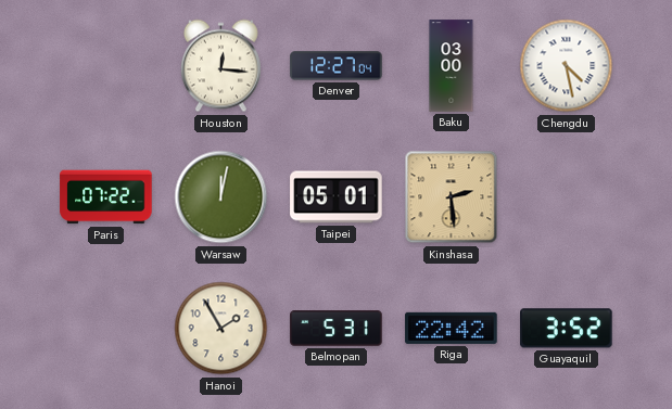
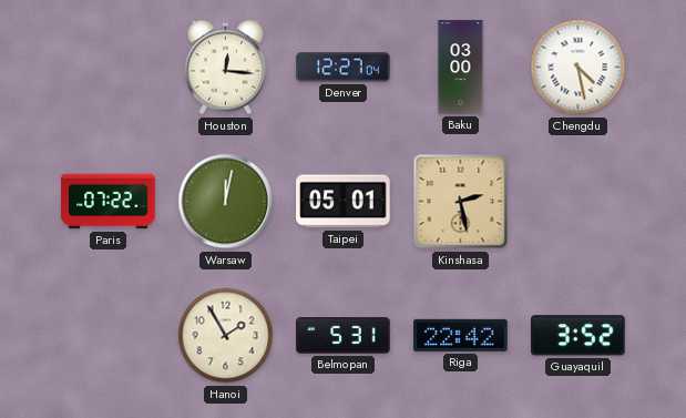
Kinshasa: 2:29 -> 2:28
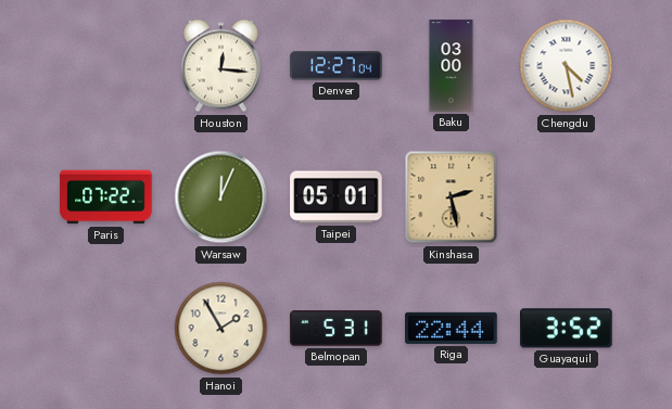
Warsaw: 12:02 -> 12:04
Riga: 22:42 -> 22:44
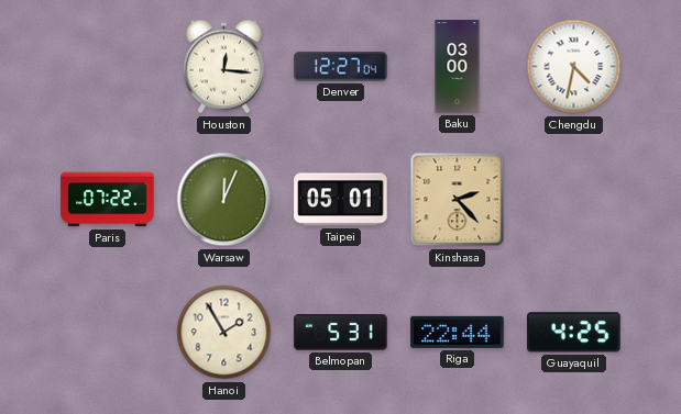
Chengdu: 4:28 -> 4:32
Kinshasa: 2:28 -> 2:23
Guayaquil: 3:52 -> 4:25
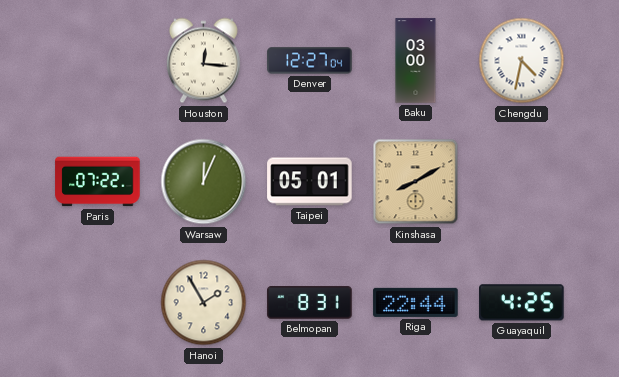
Kinshasa: 2:23 -> 8:10
Belmopan: 5:31 -> 8:31
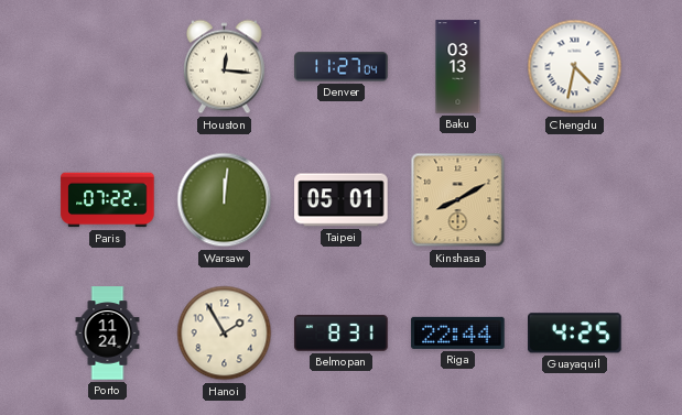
Denver: 12:27 -> 11:27
Baku: 03:00 -> 03:13
Warsaw: 12:04 -> 12:01
Porto: none -> 11:24
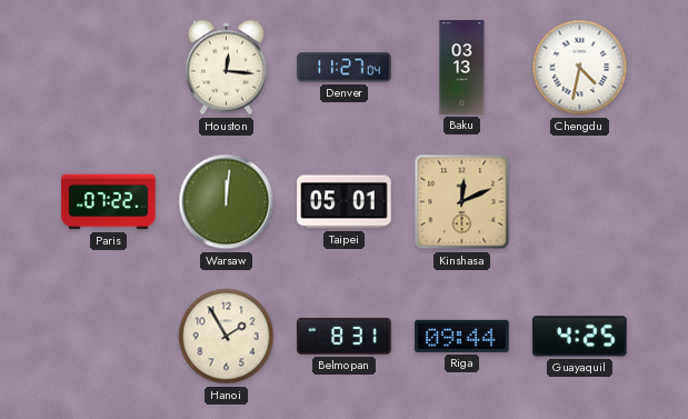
Kinshasa: 8:10 -> 12:11
Porto: 11:24 -> none
Riga: 22:44 -> 09:44
